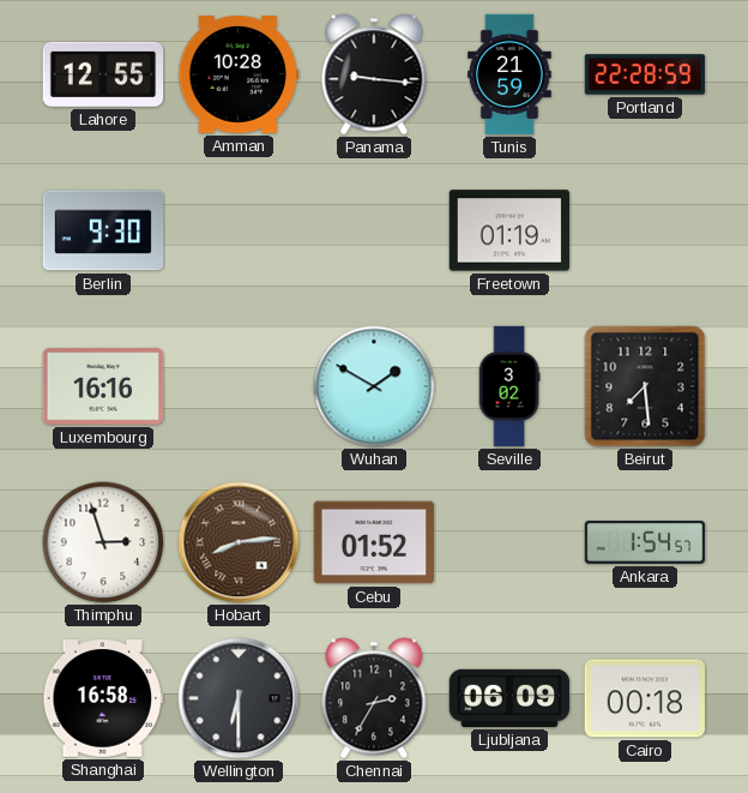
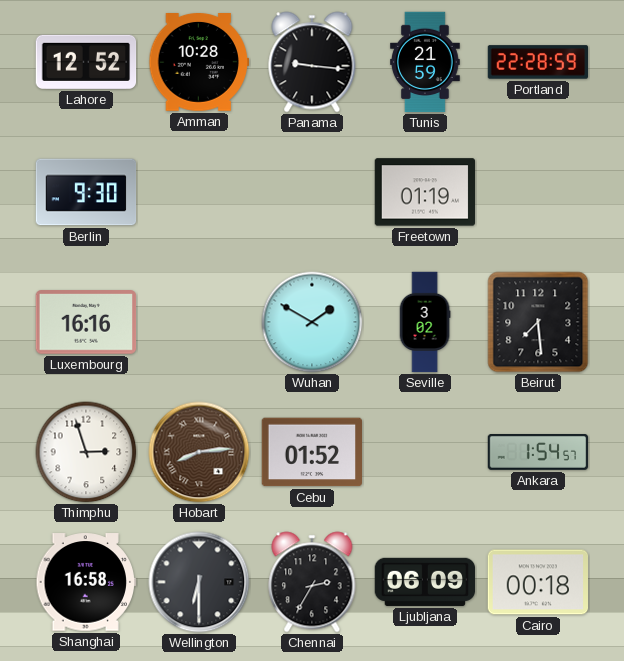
Lahore: 12:55 -> 12:52
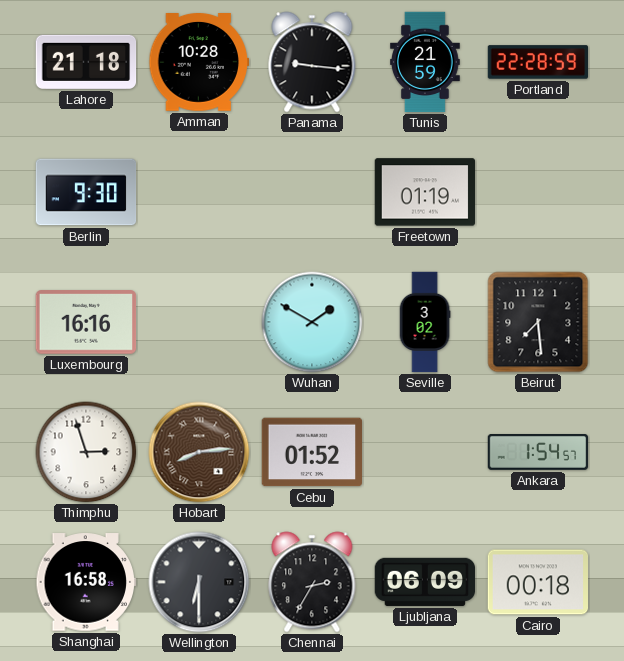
Lahore: 12:52 -> 21:18
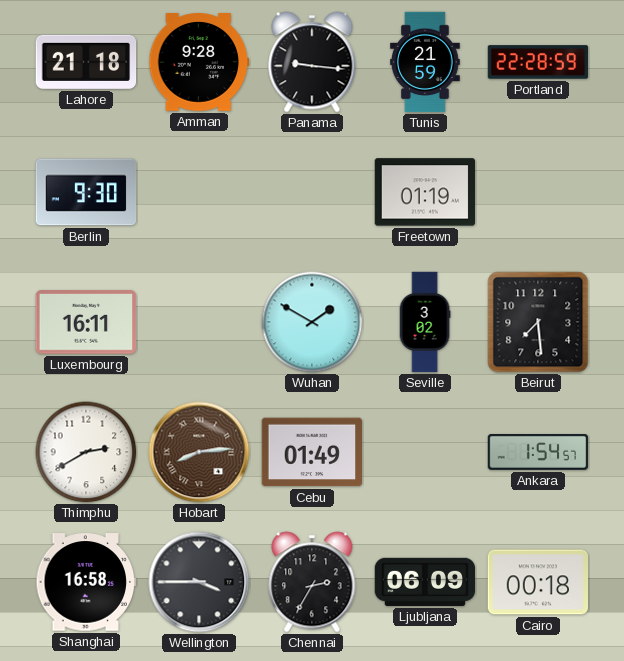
Amman: 10:28 -> 9:28
Luxembourg: 16:16 -> 16:11
Thimphu: 2:57 -> 2:40
Cebu: 01:52 -> 01:49
Wellington: 6:30 -> 3:45
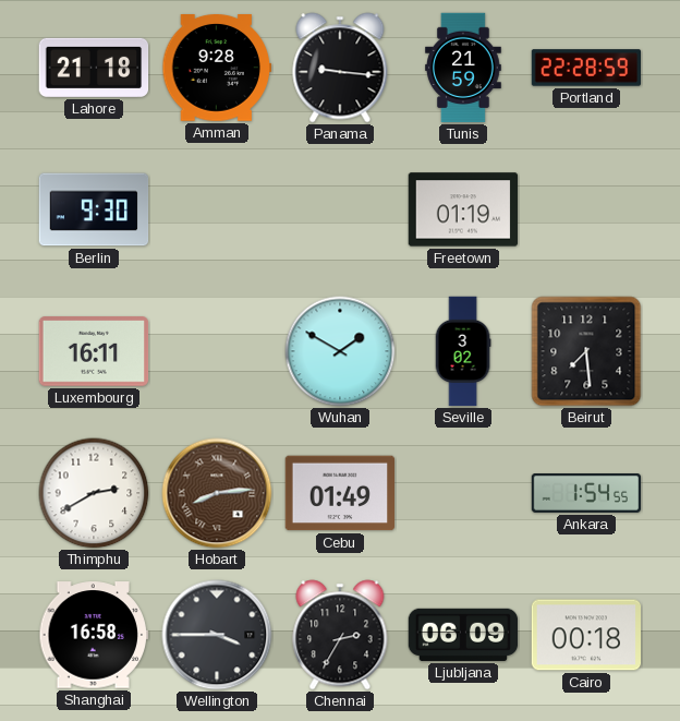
Ankara: 1:54:57 -> 1:54:55
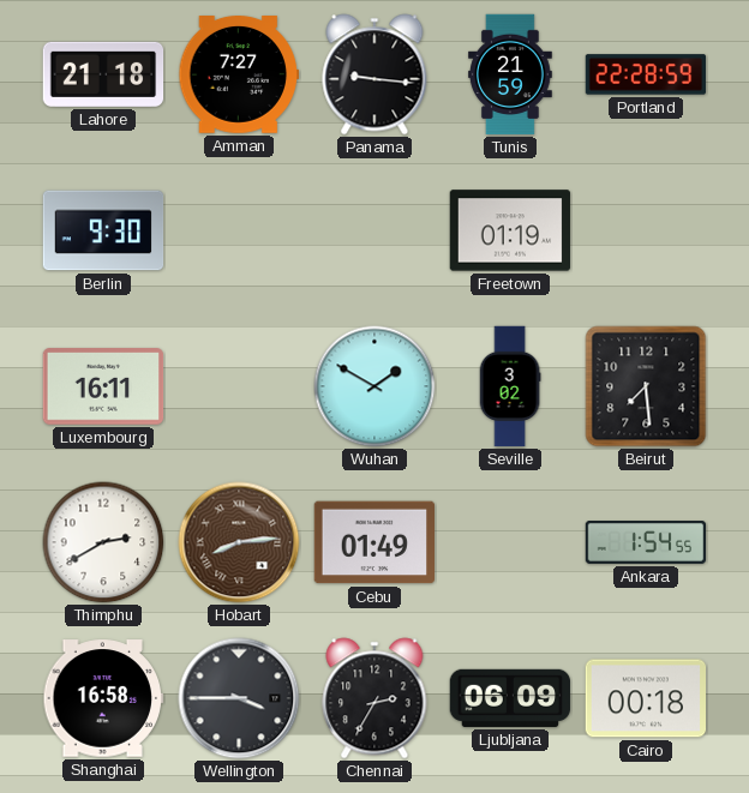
Amman: 9:28 -> 7:27
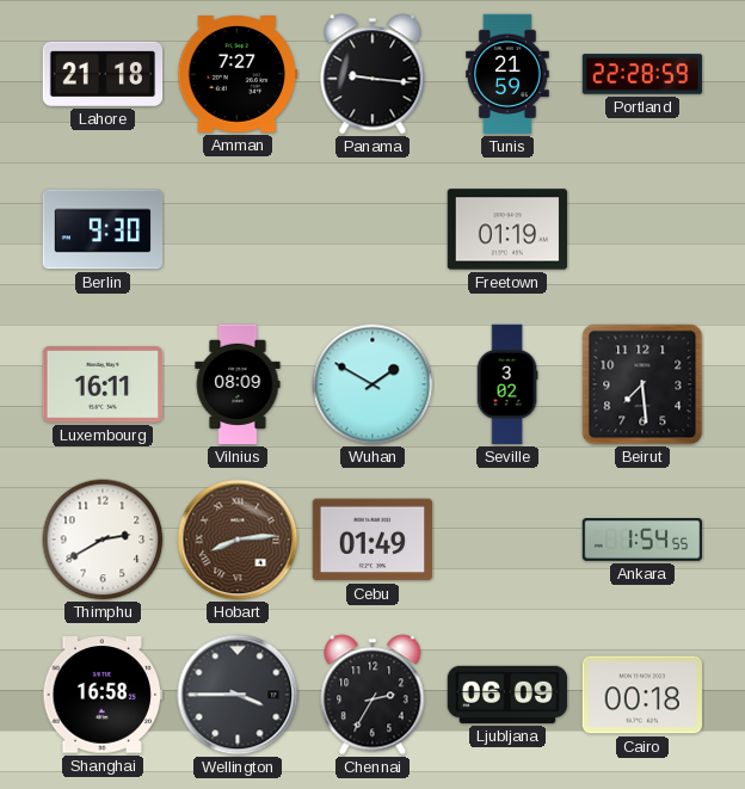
Vilnius: none -> 08:09
